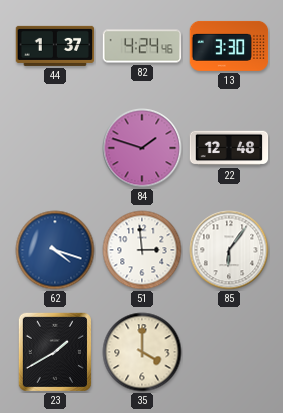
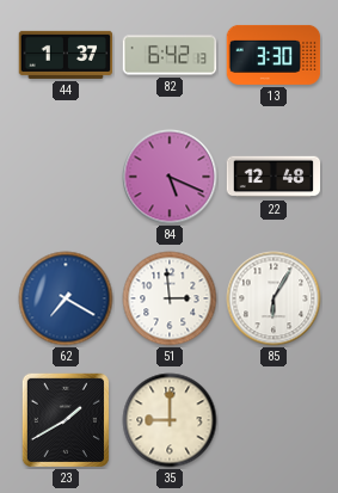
82: 4:24 -> 6:42
84: 1:48 -> 5:19
62: 4:18 -> 7:20
85: 6:06 -> 6:05
35: 4:00 -> 9:00
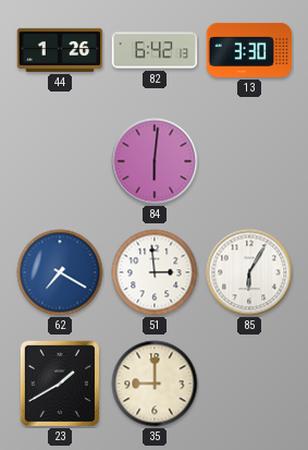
44: 1:37 -> 1:26
84: 5:19 -> 6:01
22: 12:48 -> none
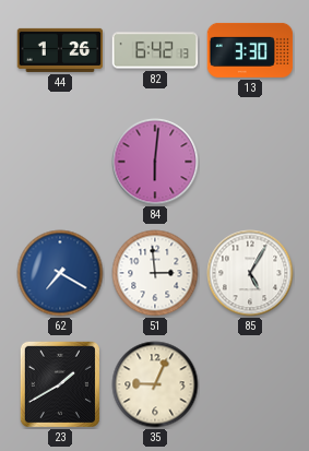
85: 6:05 -> 5:05
35: 9:00 -> 9:04
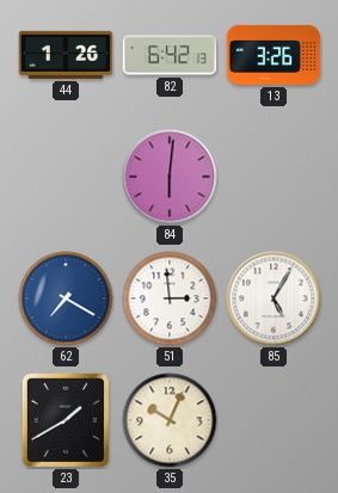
13: 3:30 -> 3:26
35: 9:04 -> 10:04
